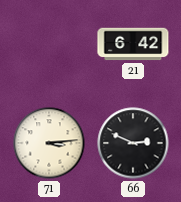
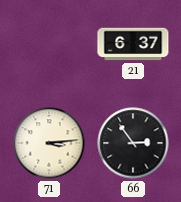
21: 6:42 -> 6:37
66: 2:49 -> 2:54
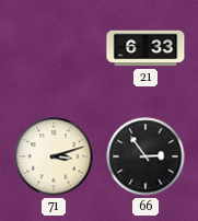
21: 6:37 -> 6:33
71: 3:14 -> 3:12
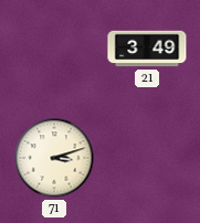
21: 6:33 -> 3:49
66: 2:54 -> none
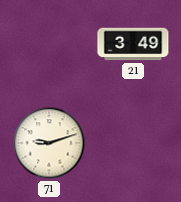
71: 3:12 -> 9:12
